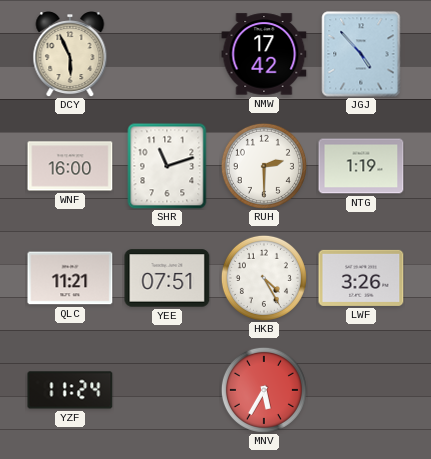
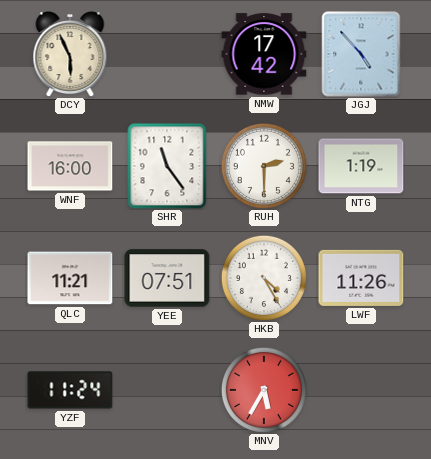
SHR: 11:12 -> 11:24
LWF: 3:26 -> 11:26
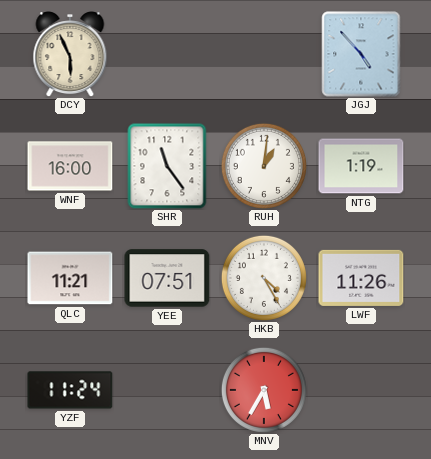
NMW: 17:42 -> none
RUH: 2:30 -> 1:01
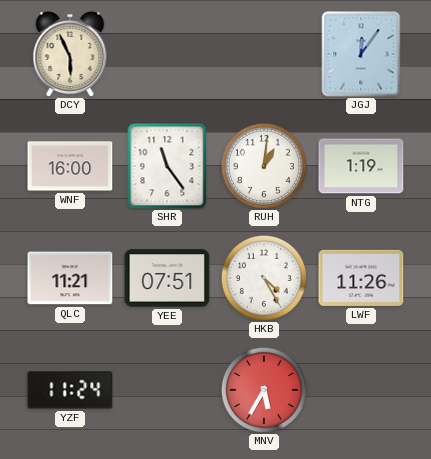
JGJ: 4:53 -> 12:06
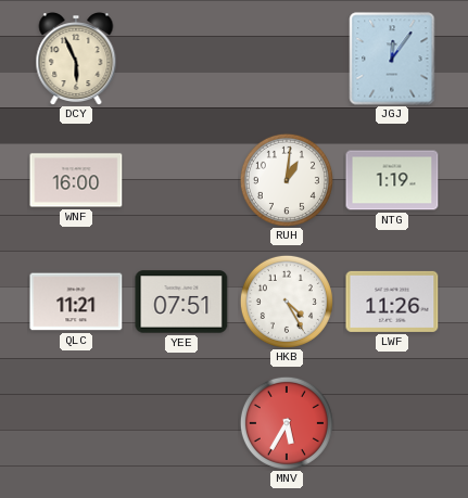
SHR: 11:24 -> none
YZF: 11:24 -> none
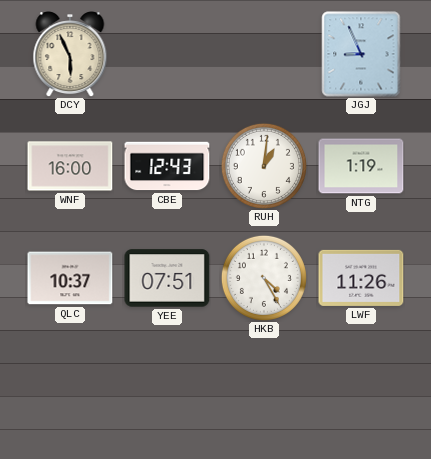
JGJ: 12:06 -> 8:56
CBE: none -> 12:43
QLC: 11:21 -> 10:37
MNV: 5:35 -> none
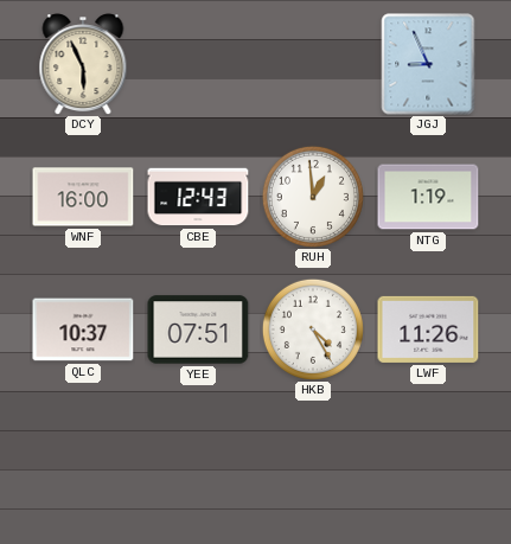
RUH: 1:01 -> 12:59
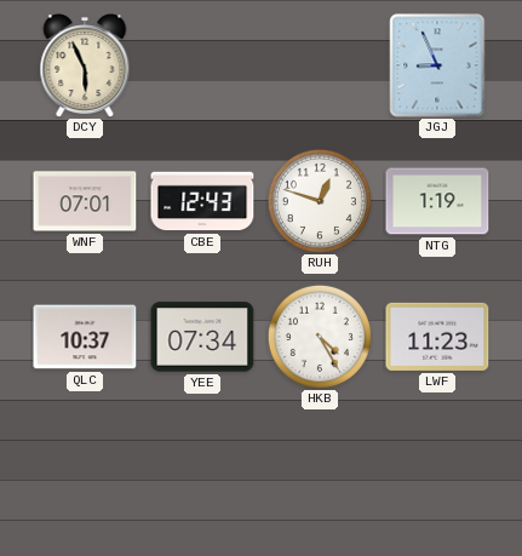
WNF: 16:00 -> 07:01
RUH: 12:59 -> 12:48
YEE: 07:51 -> 07:34
LWF: 11:26 -> 11:23
